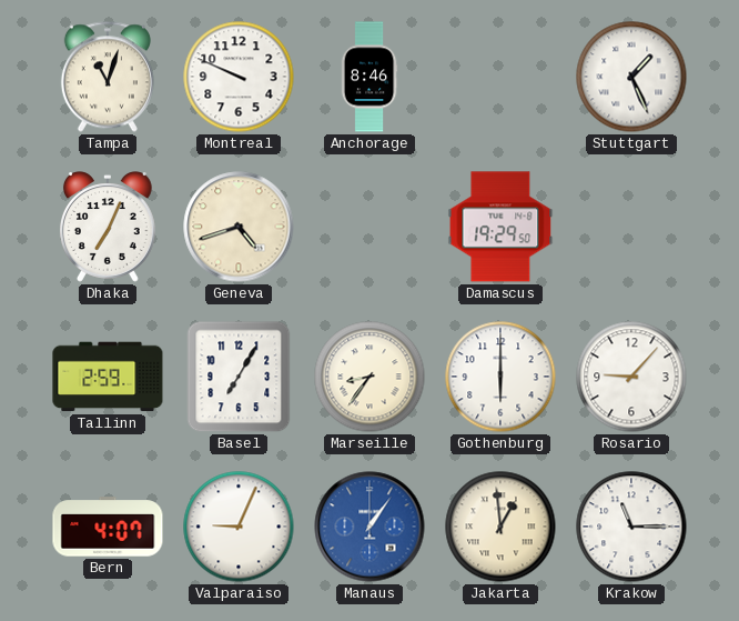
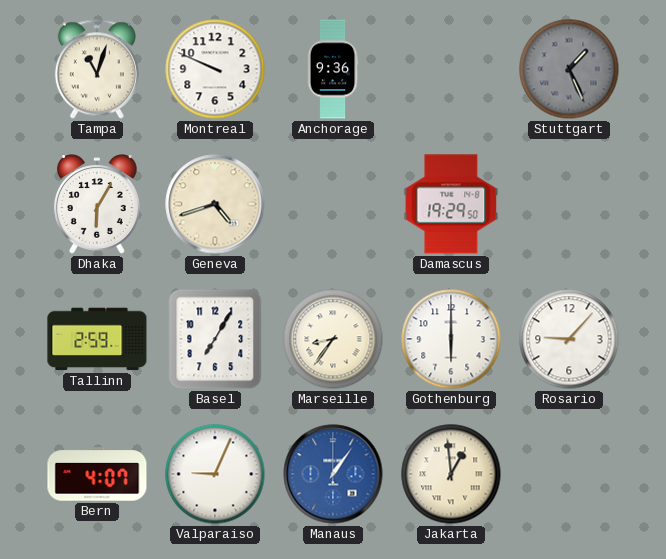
Anchorage: 8:46 -> 9:36
Stuttgart dial: white -> grey
Dhaka: 7:04 -> 6:05
Krakow: 11:15 -> none
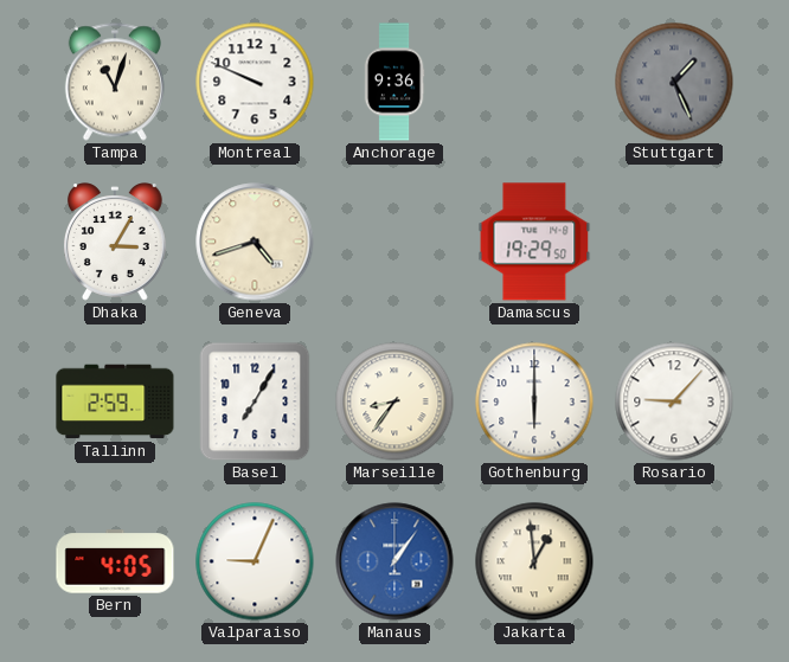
Dhaka: 6:05 -> 3:05
Bern: 4:07 -> 4:05
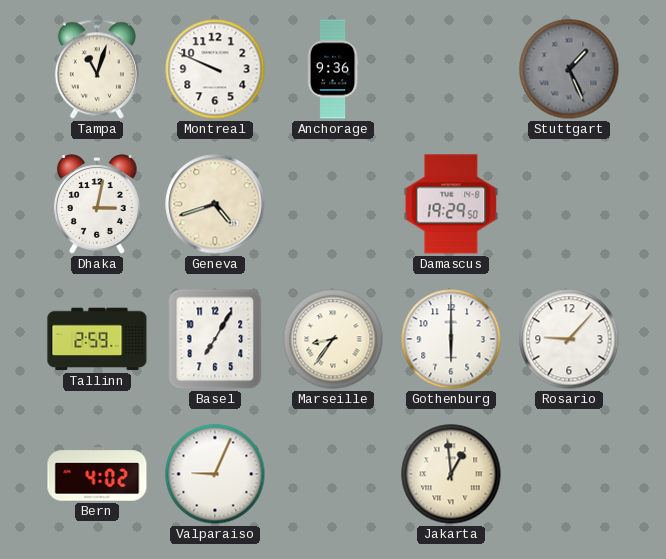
Dhaka: 3:05 -> 3:02
Bern: 4:05 -> 4:02
Manaus: 1:06 -> none
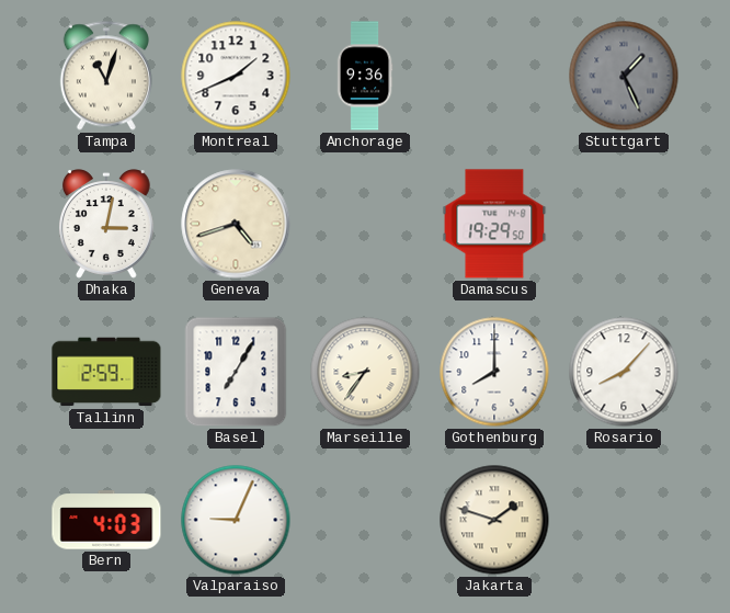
Montreal: 9:49 -> 1:41
Gothenburg: 6:00 -> 8:00
Rosario: 9:07 -> 8:07
Bern: 4:02 -> 4:03
Jakarta: 12:59 -> 1:48
